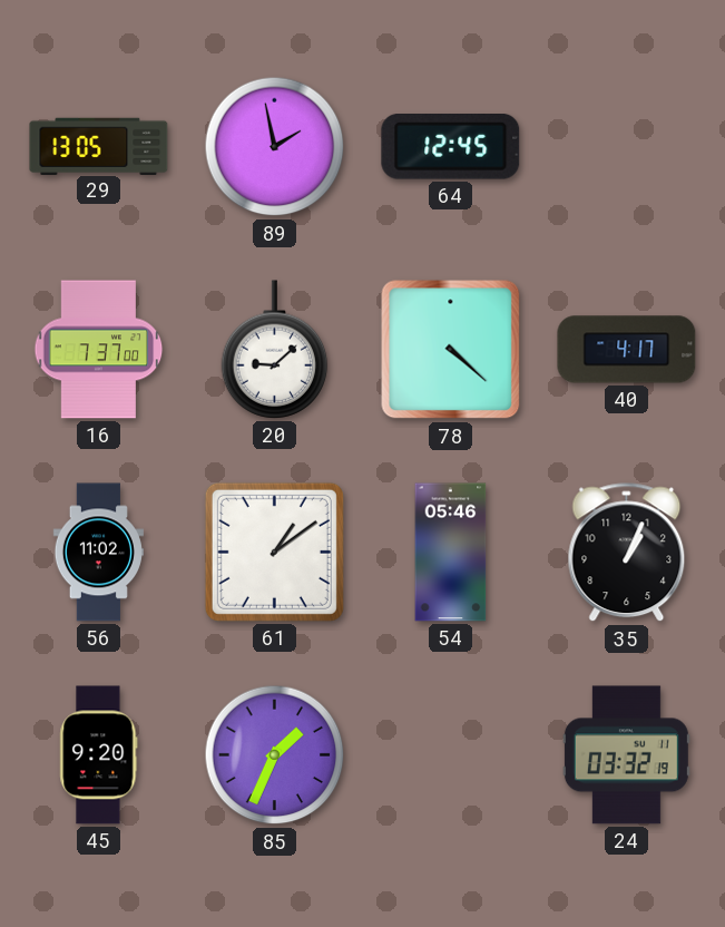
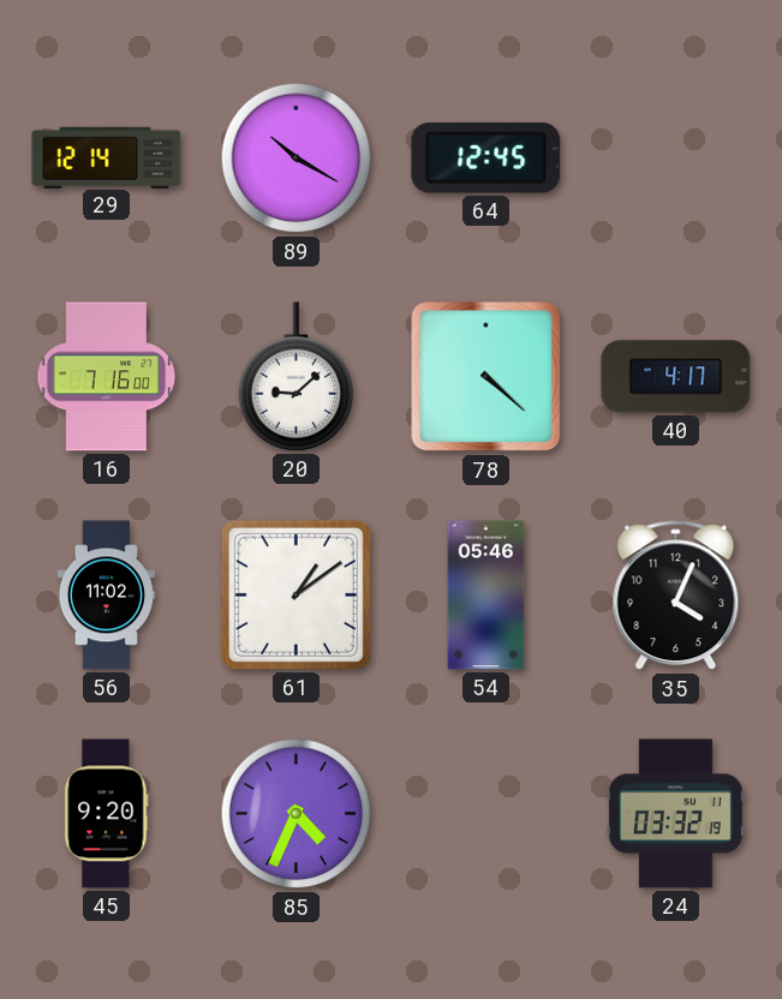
29: 13:05 -> 12:14
89: 1:58 -> 10:20
16: 7:37 -> 7:16
35: 1:04 -> 4:04
85: 1:34 -> 4:34
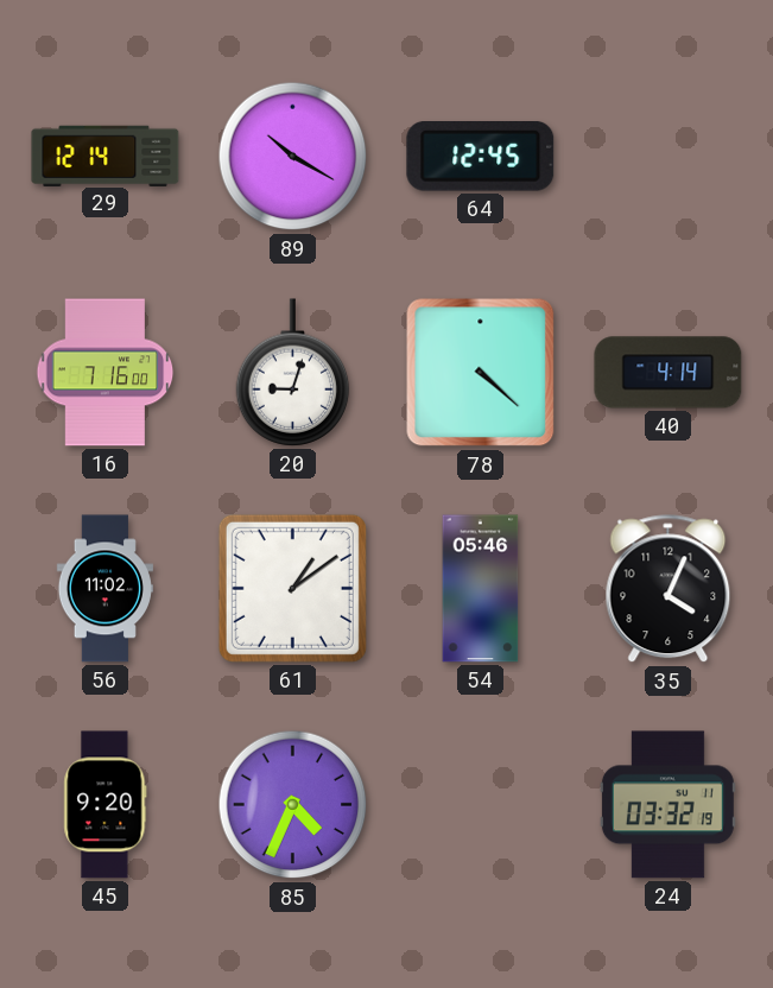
20: 9:08 -> 9:03
40: 4:17 -> 4:14
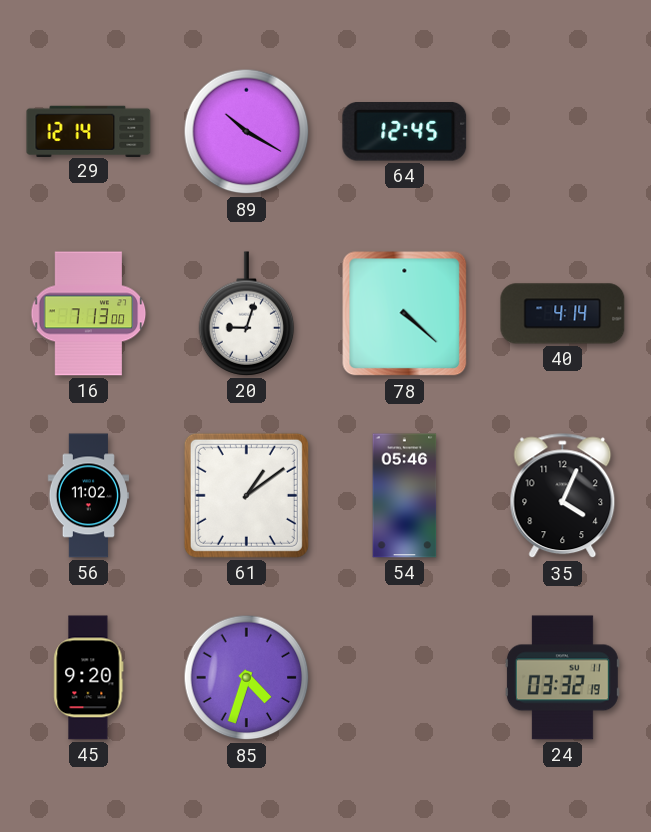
16: 7:16 -> 7:13
85: 4:34 -> 4:33
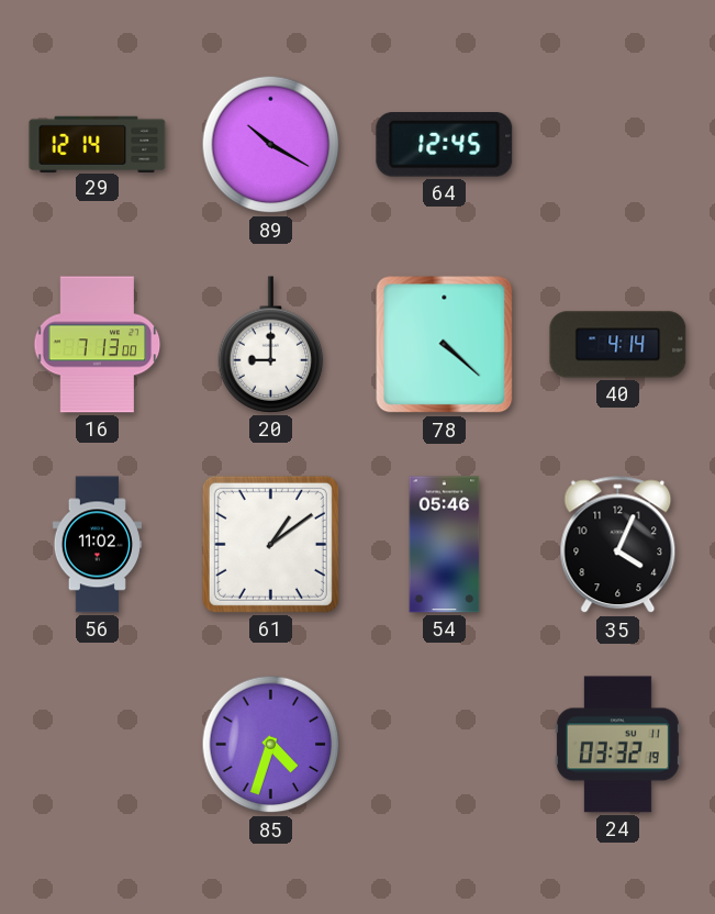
20: 9:03 -> 9:00
45: 9:20 -> none
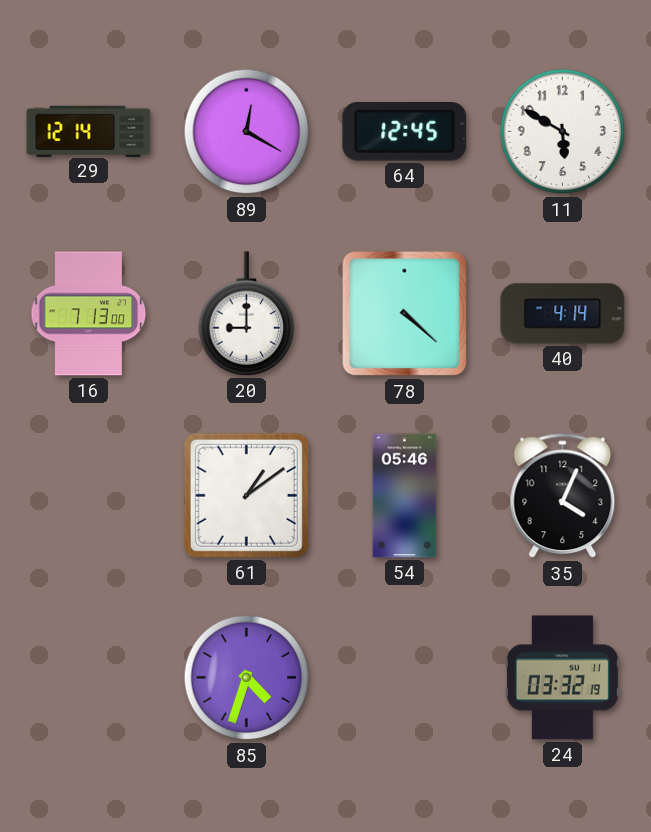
89: 10:20 -> 12:20
11: none -> 5:50
56: 11:02 -> none
